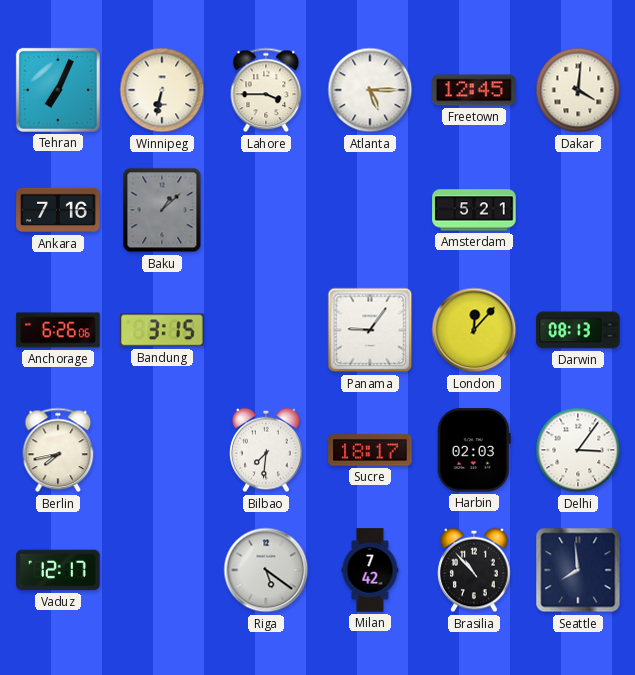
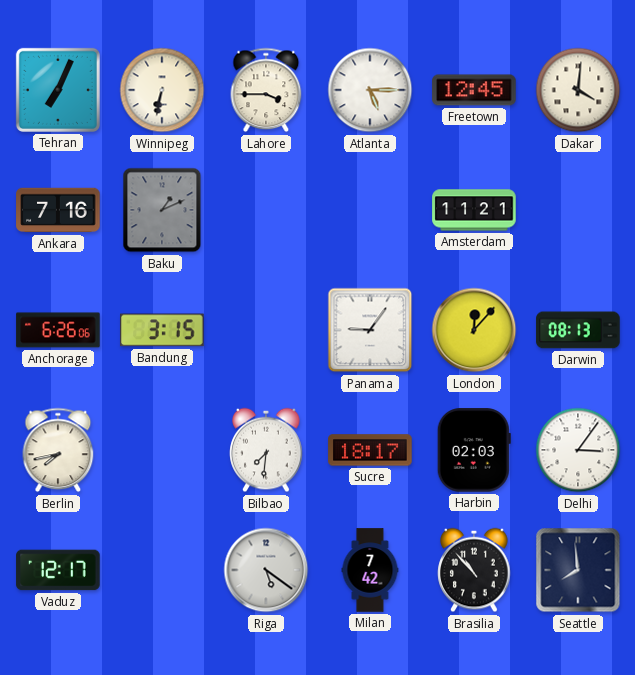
Baku: 1:08 -> 1:11
Amsterdam: 5:21 -> 11:21
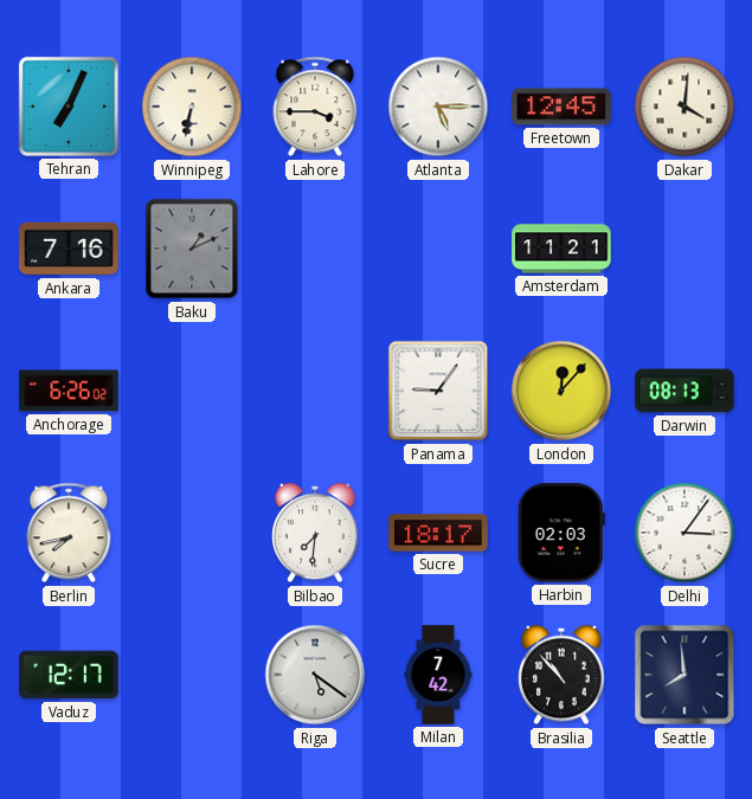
Anchorage: 6:26:06 -> 6:26:02
Bandung: 3:15 -> none
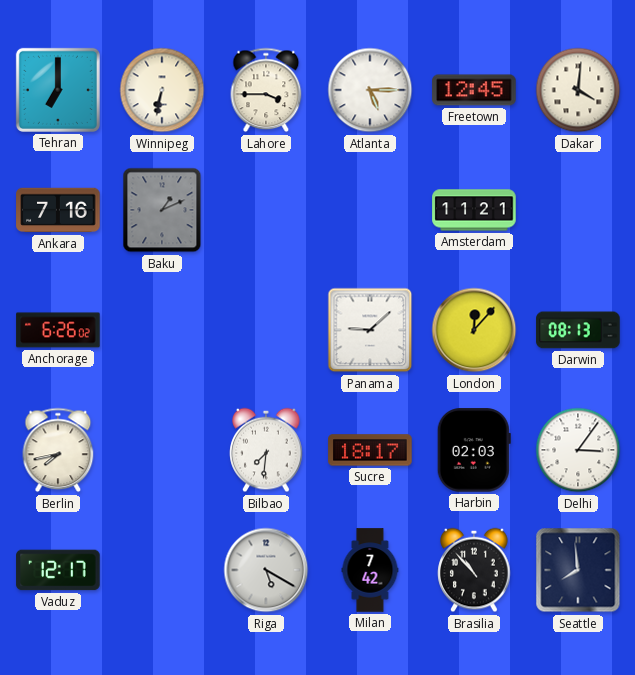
Tehran: 7:04 -> 7:00
Panama: 9:06 -> 9:08
Riga: 5:21 -> 5:20
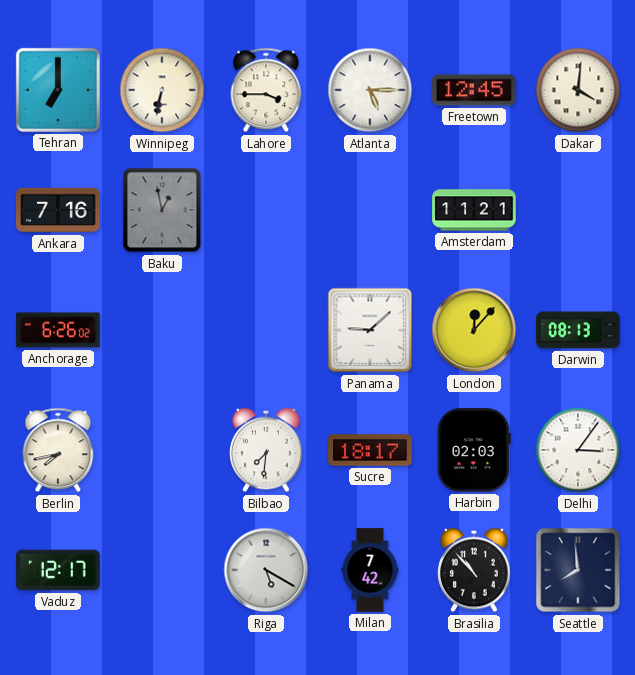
Baku: 1:11 -> 12:58
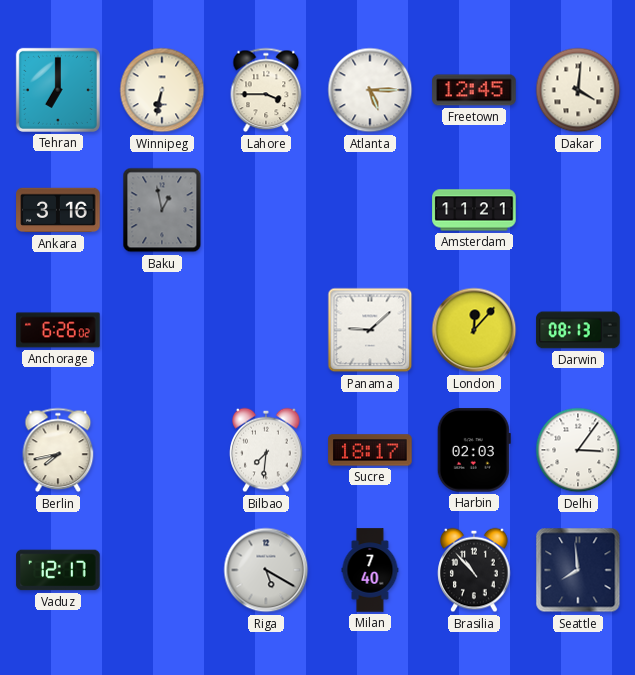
Ankara: 7:16 -> 3:16
Milan: 7:42 -> 7:40
